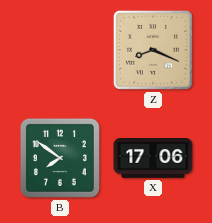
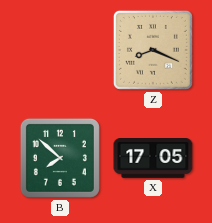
B: 7:51 -> 7:52
X: 17:06 -> 17:05
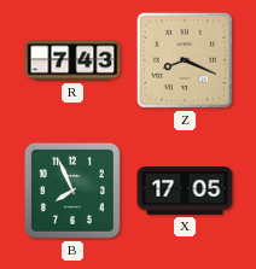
R: none -> 7:43
B: 7:52 -> 7:56
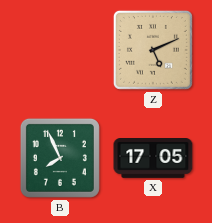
R: 7:43 -> none
Z: 8:19 -> 5:11
